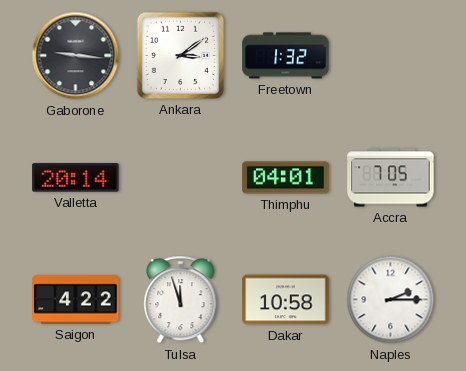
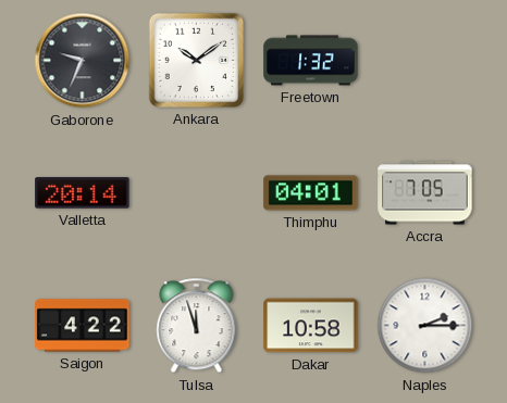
Gaborone: 9:16 -> 9:34
Ankara: 3:09 -> 10:09
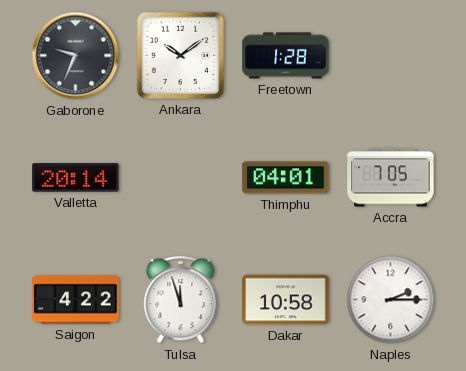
Freetown: 1:32 -> 1:28
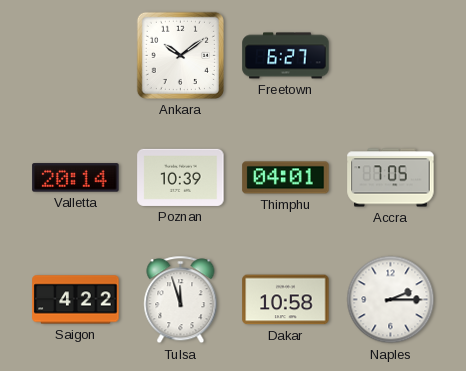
Gaborone: 9:34 -> none
Freetown: 1:28 -> 6:27
Poznan: none -> 10:39
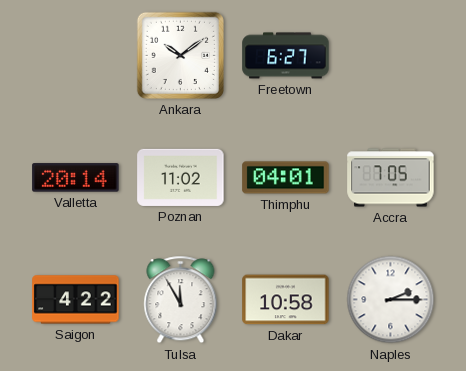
Poznan: 10:39 -> 11:02
Tulsa: 11:57 -> 11:55
